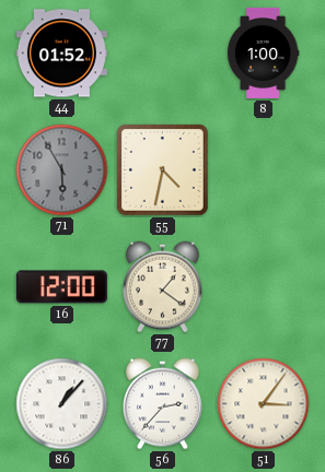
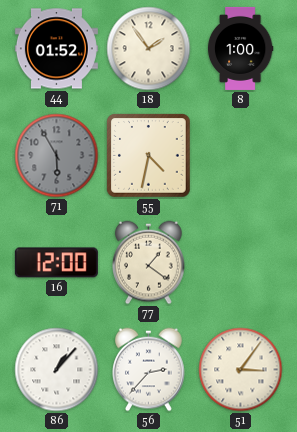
18: none -> 1:54
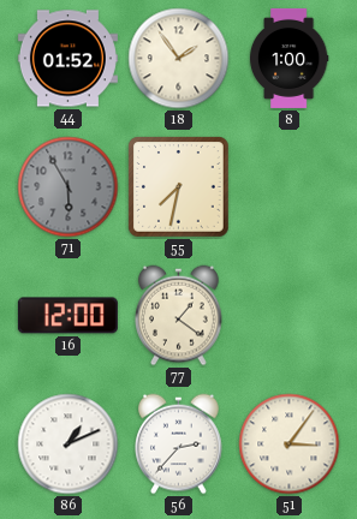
55: 4:32 -> 7:32
86: 1:07 -> 1:11
